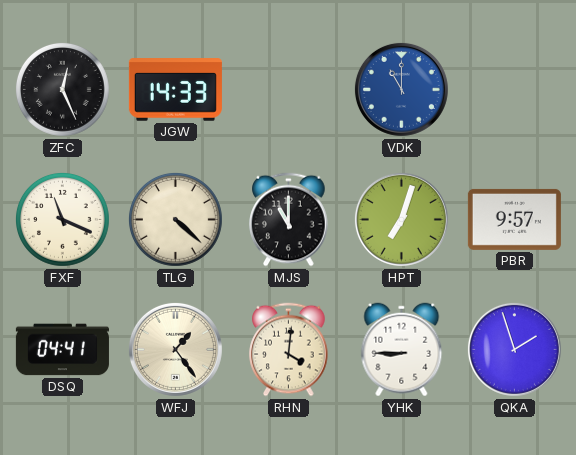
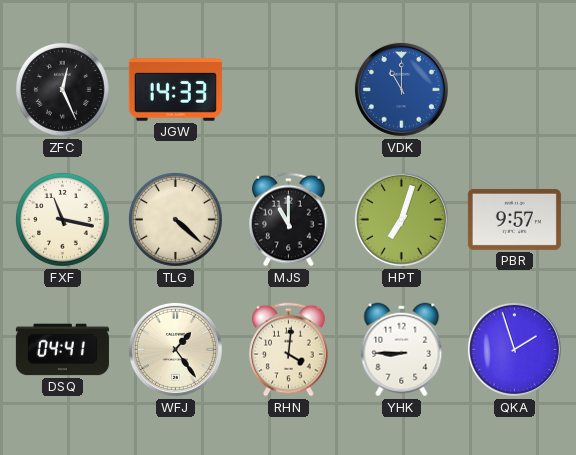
FXF: 11:19 -> 11:17
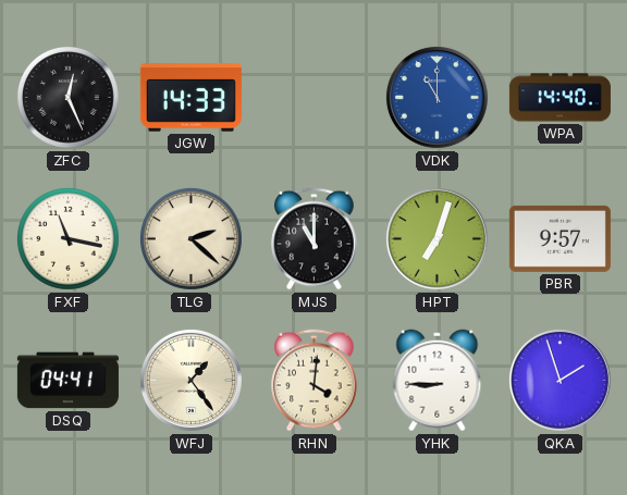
WPA: none -> 14:40
TLG: 4:22 -> 2:22
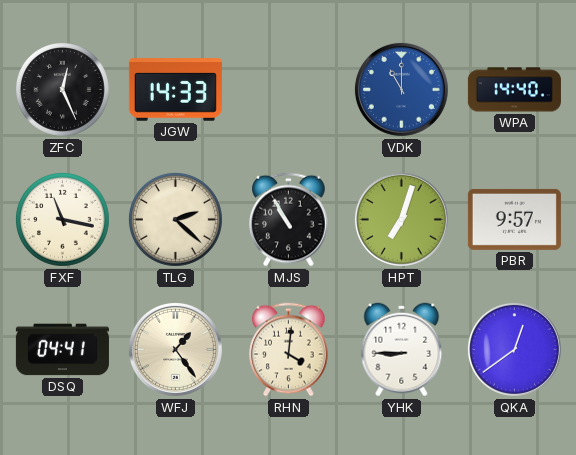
MJS: 11:00 -> 10:55
QKA: 1:57 -> 12:39
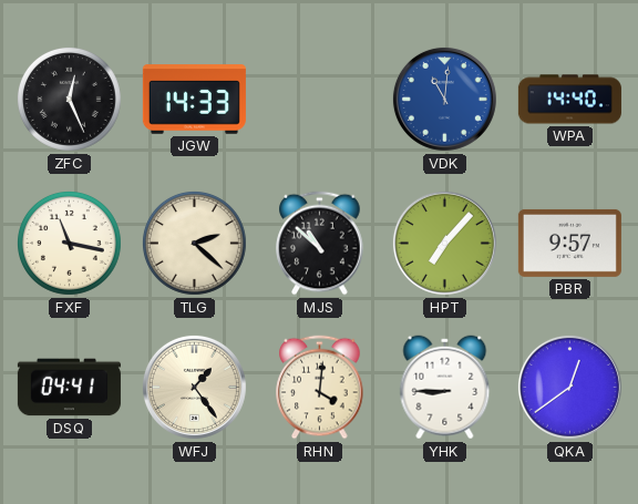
VDK: 11:00 -> 11:01
MJS: 10:55 -> 10:52
HPT: 7:03 -> 7:07
